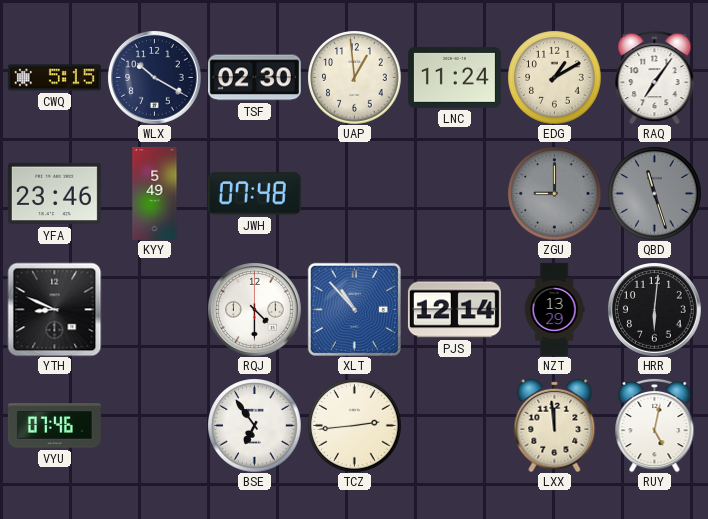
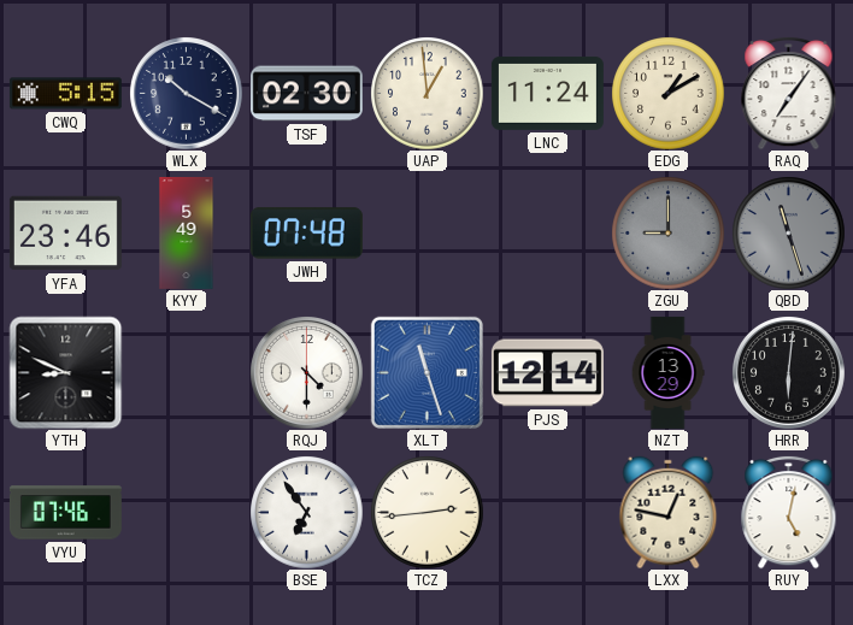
XLT: 10:53 -> 11:27
LXX: 11:59 -> 12:47
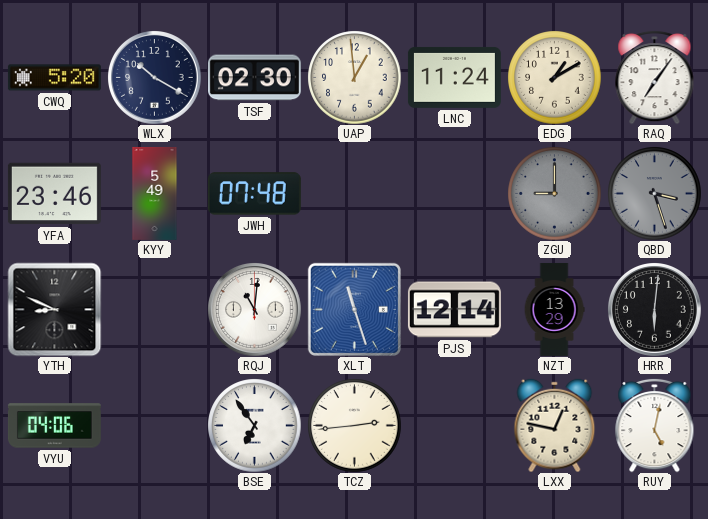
CWQ: 5:15 -> 5:20
QBD: 11:27 -> 3:27
RQJ: 4:30 -> 11:01
VYU: 07:46 -> 04:06
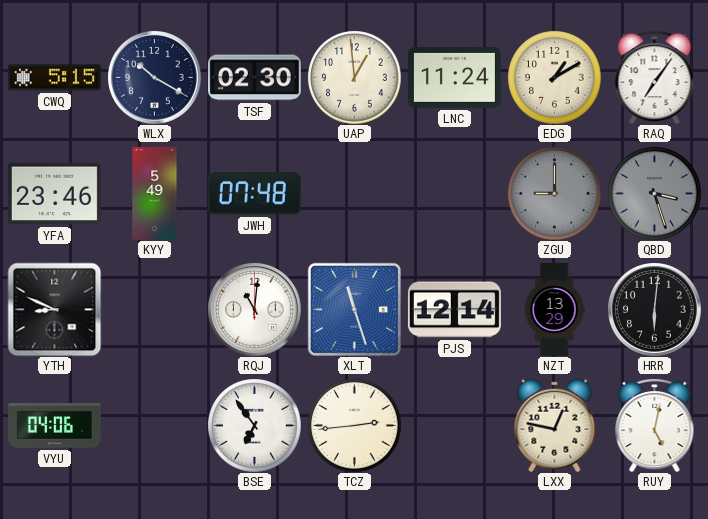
CWQ: 5:20 -> 5:15
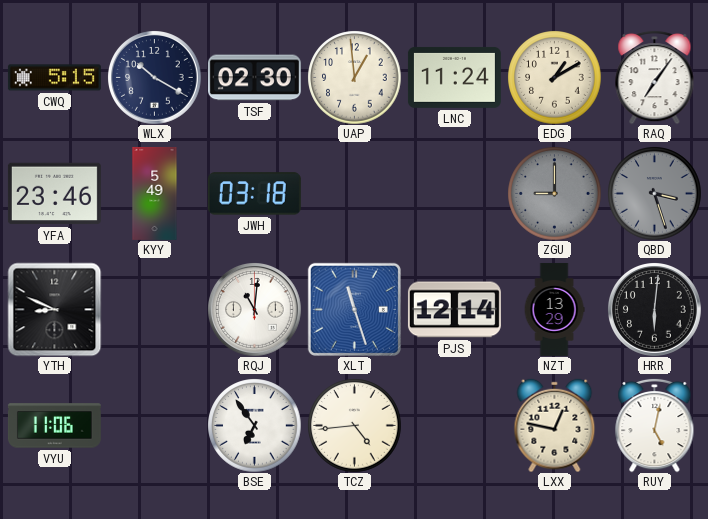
JWH: 07:48 -> 03:18
VYU: 04:06 -> 11:06
TCZ: 2:44 -> 4:44
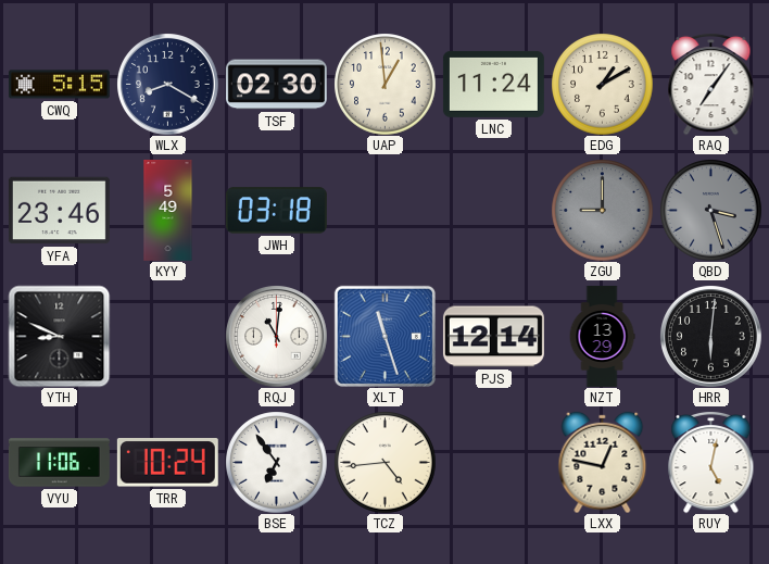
WLX: 10:20 -> 8:20
TRR: none -> 10:24
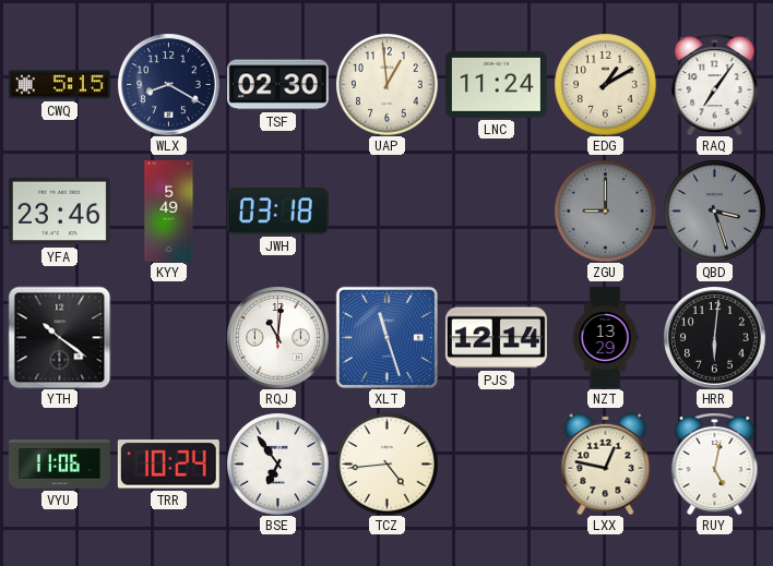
YTH: 8:49 -> 10:21
